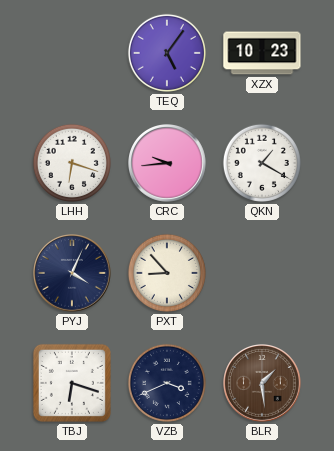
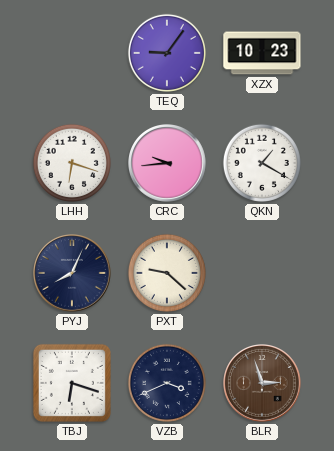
TEQ: 5:06 -> 9:06
PYJ: 4:04 -> 8:04
PXT: 8:53 -> 9:22
BLR: 1:29 -> 2:57
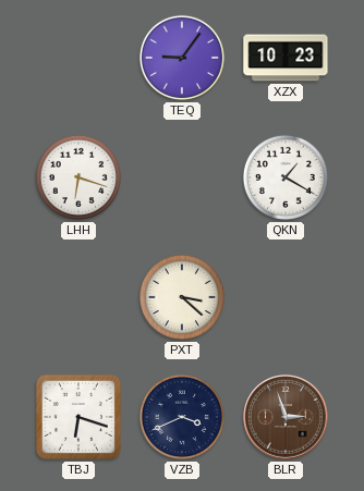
CRC: 9:44 -> none
PYJ: 8:04 -> none
PXT: 9:22 -> 3:22
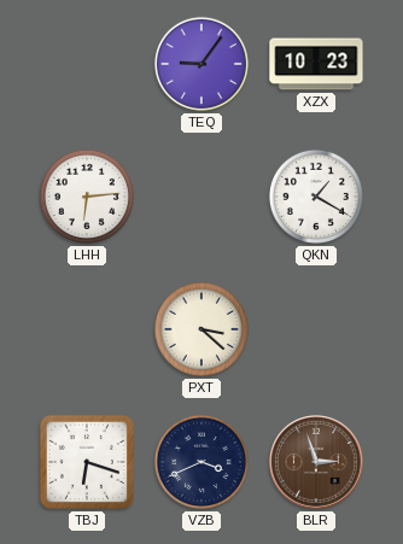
LHH: 6:18 -> 6:14
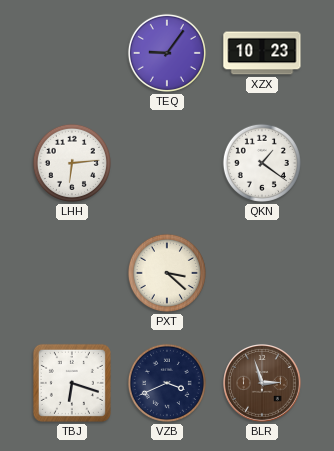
QKN: 1:20 -> 1:21
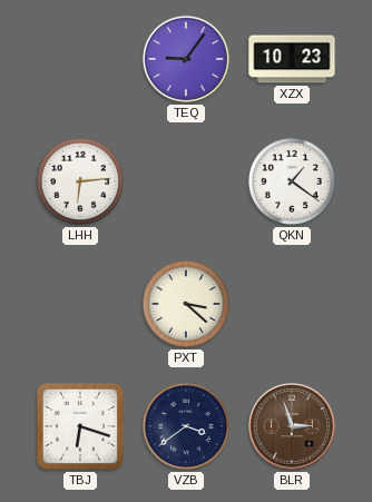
VZB: 3:41 -> 3:39
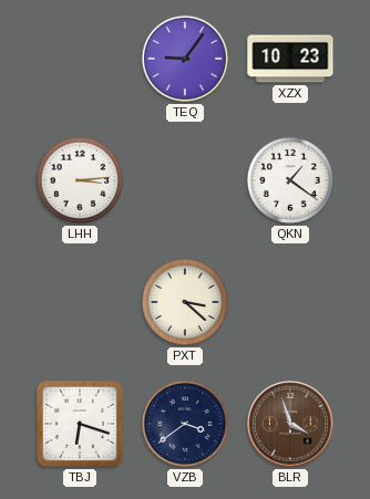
LHH: 6:14 -> 3:14
BLR: 2:57 -> 3:57
